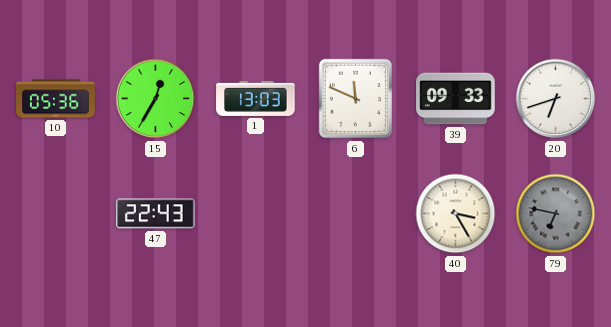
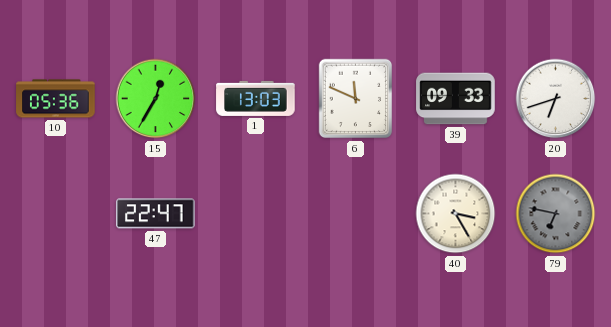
47: 22:43 -> 22:47
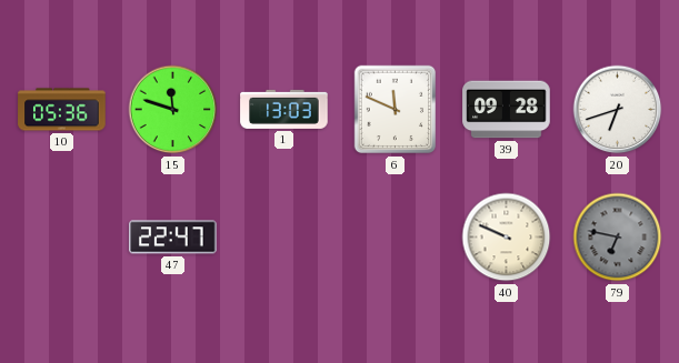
15: 12:35 -> 11:48
39: 09:33 -> 09:28
40: 3:25 -> 9:49
